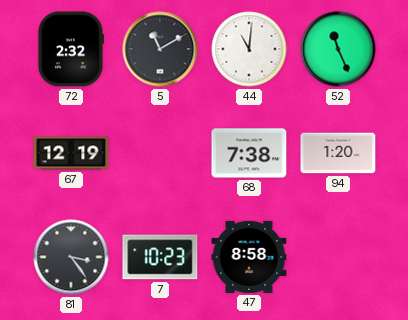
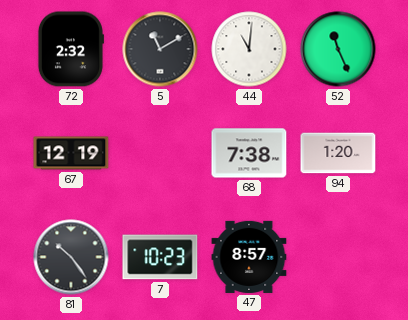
81: 3:24 -> 10:24
47: 8:58 -> 8:57
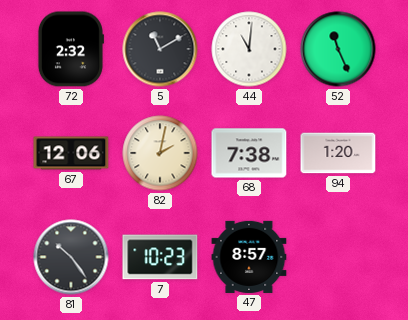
67: 12:19 -> 12:06
82: none -> 2:02
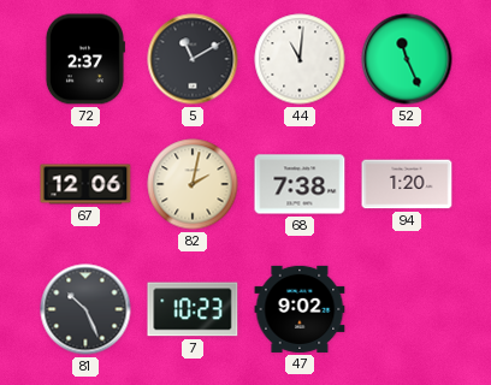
72: 2:32 -> 2:37
81: 10:24 -> 10:26
47: 8:57 -> 9:02
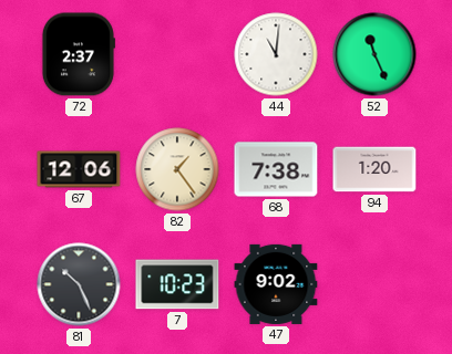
5: 11:10 -> none
82: 2:02 -> 1:24
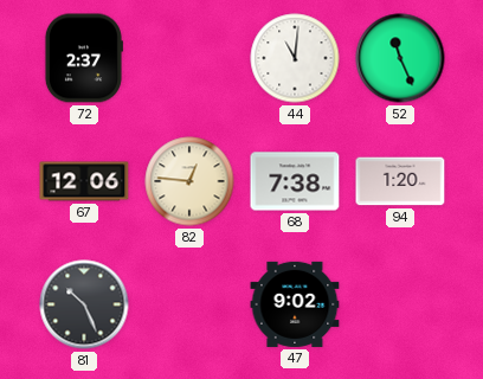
82: 1:24 -> 12:46
7: 10:23 -> none
